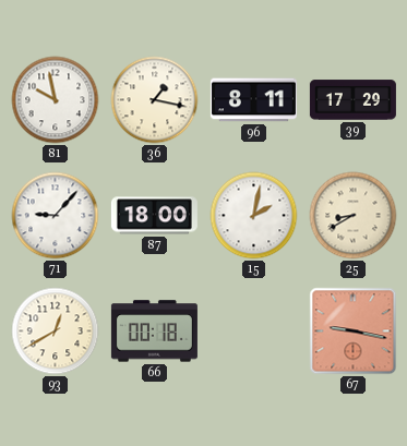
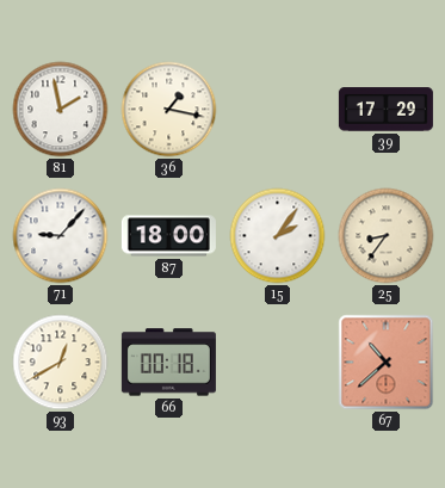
81: 9:58 -> 1:58
96: 8:11 -> none
15: 2:02 -> 2:06
25: 8:40 -> 8:36
67: 9:17 -> 10:38
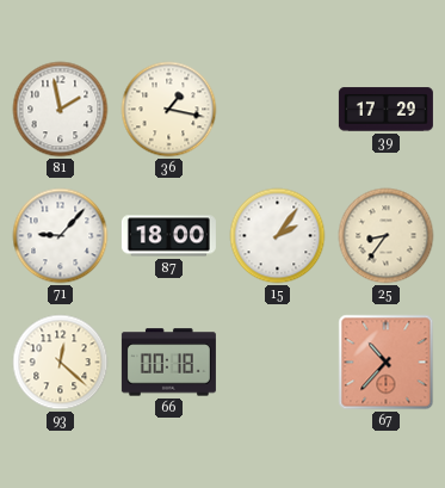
93: 12:40 -> 12:22
67: 10:38 -> 10:37
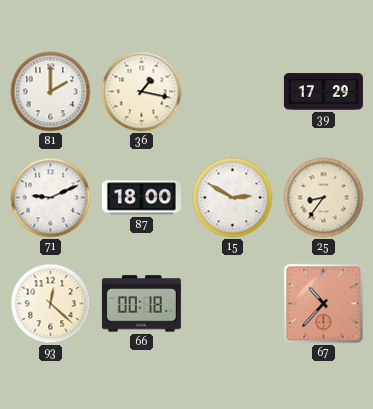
81: 1:58 -> 2:00
71: 9:07 -> 9:11
15: 2:06 -> 2:50
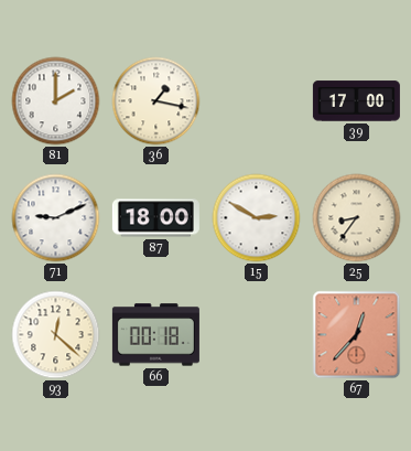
39: 17:29 -> 17:00
67: 10:37 -> 12:37
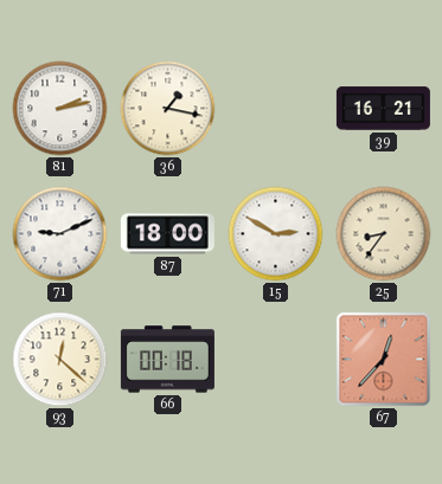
81: 2:00 -> 2:13
39: 17:00 -> 16:21
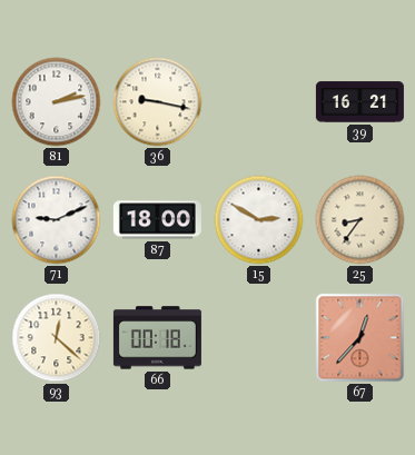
36: 1:17 -> 9:17
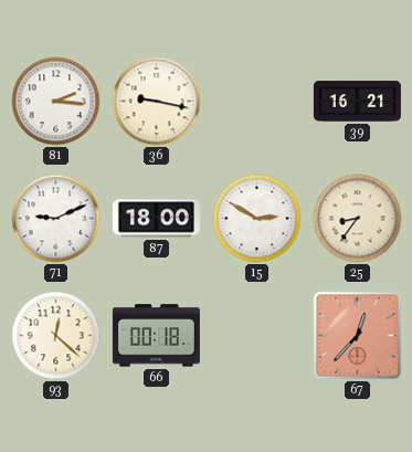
81: 2:13 -> 2:16
